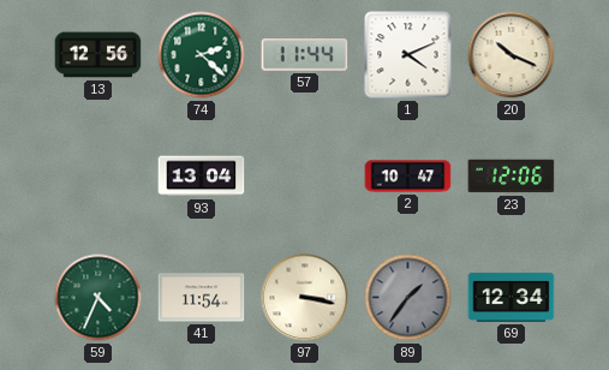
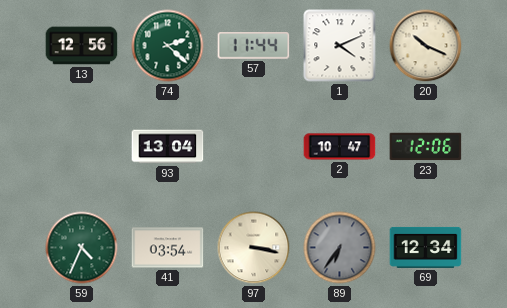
41: 11:54 -> 03:54
89: 1:36 -> 6:36
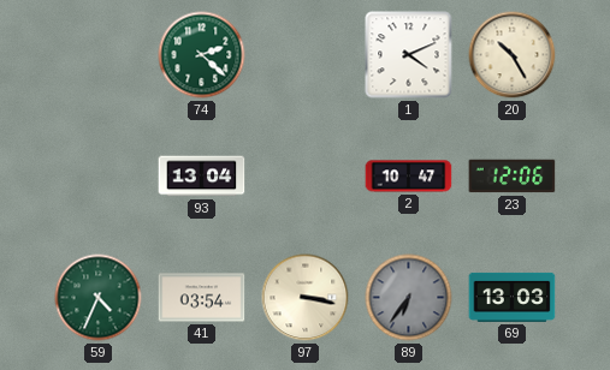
13: 12:56 -> none
57: 11:44 -> none
20: 10:19 -> 10:25
69: 12:34 -> 13:03
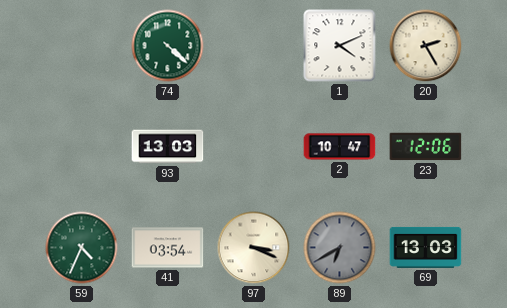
74: 2:22 -> 4:22
20: 10:25 -> 2:25
93: 13:04 -> 13:03
97: 3:17 -> 3:19
89: 6:36 -> 6:40
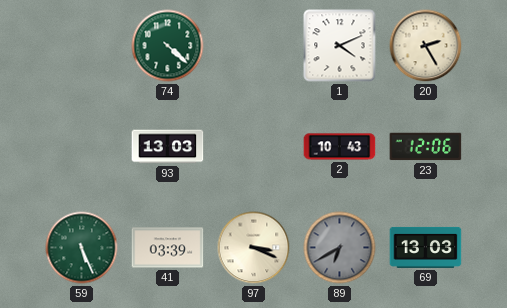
2: 10:47 -> 10:43
59: 4:34 -> 5:26
41: 03:54 -> 03:39
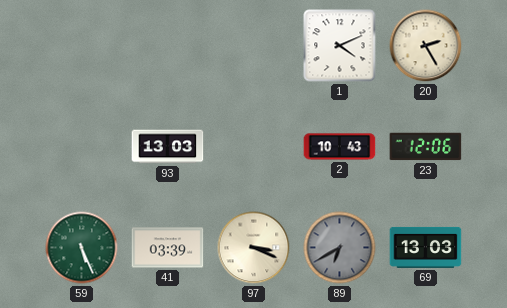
74: 4:22 -> none
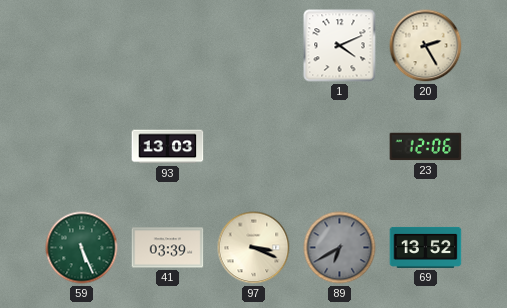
2: 10:43 -> none
69: 13:03 -> 13:52
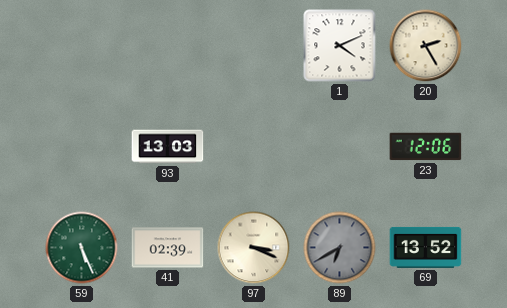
41: 03:39 -> 02:39
